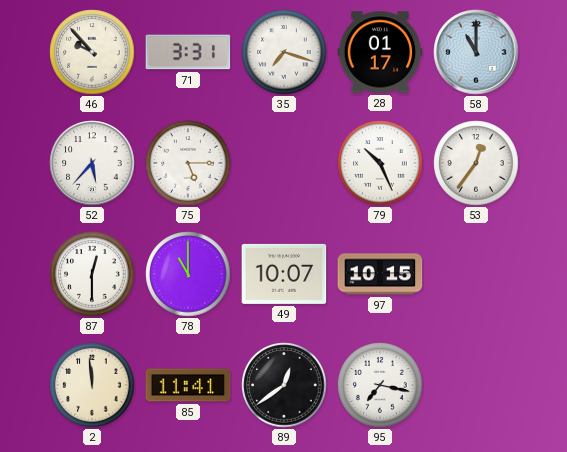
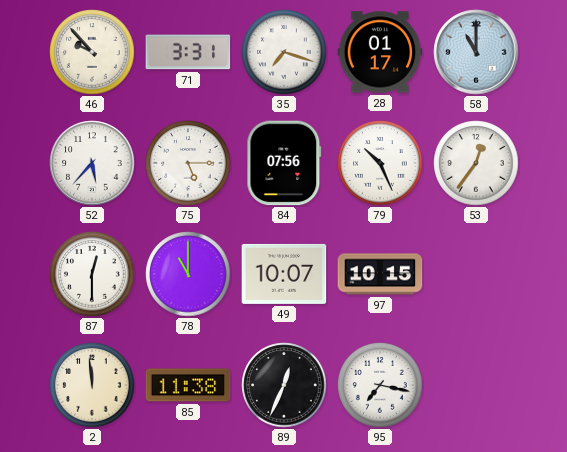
84: none -> 07:56
85: 11:41 -> 11:38
89: 12:39 -> 12:34
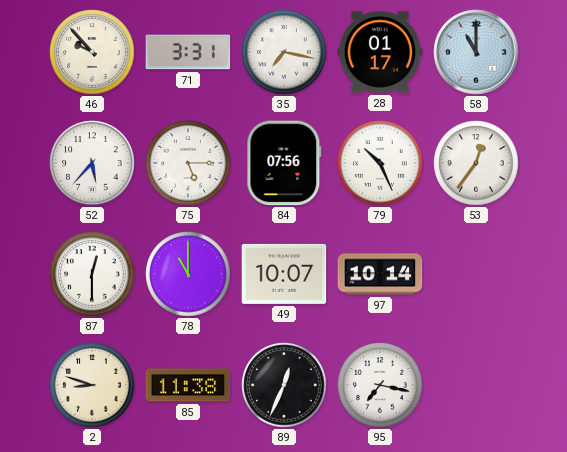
35: 7:18 -> 7:17
97: 10:15 -> 10:14
2: 11:59 -> 8:48
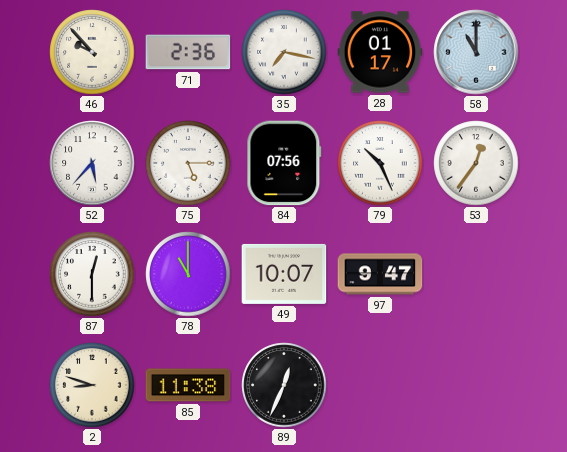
71: 3:31 -> 2:36
97: 10:14 -> 9:47
95: 7:17 -> none
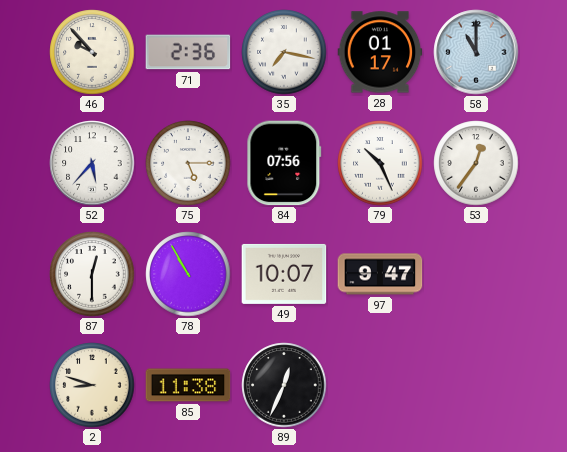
78: 11:00 -> 10:55
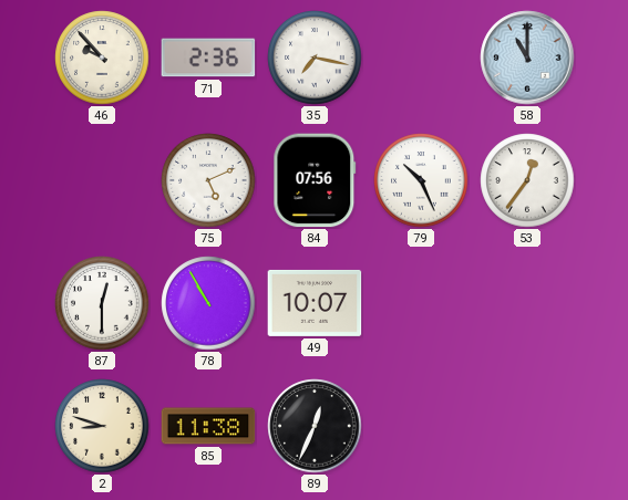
28: 01:17 -> none
52: 5:37 -> none
75: 5:15 -> 5:11
97: 9:47 -> none
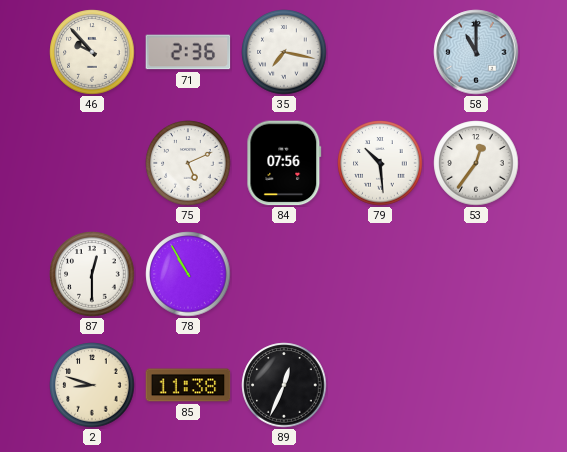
79: 10:26 -> 10:29
49: 10:07 -> none
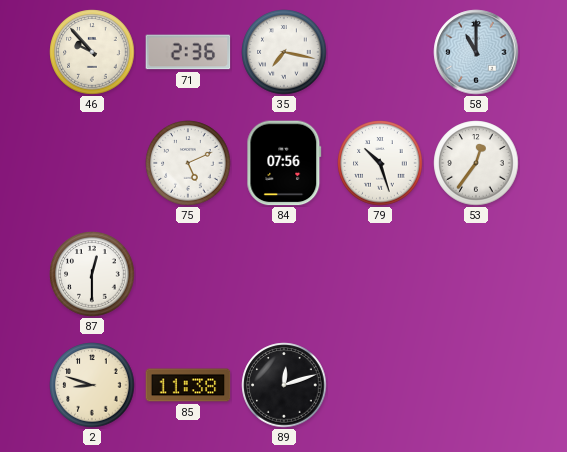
79: 10:29 -> 10:27
78: 10:55 -> none
89: 12:34 -> 12:12
